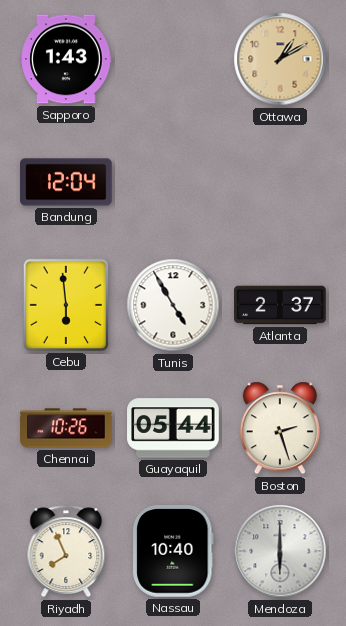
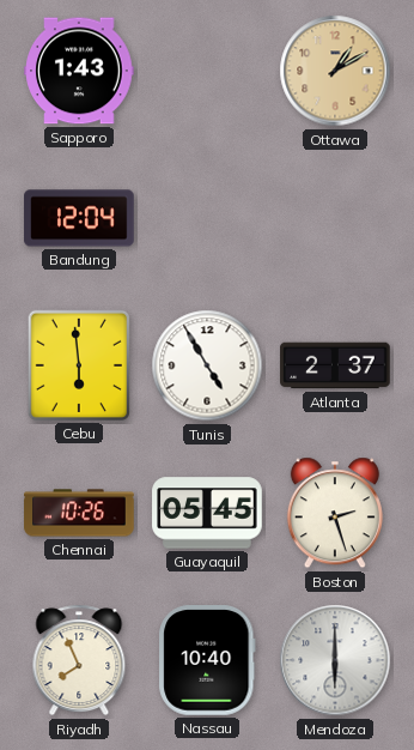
Guayaquil: 05:44 -> 05:45
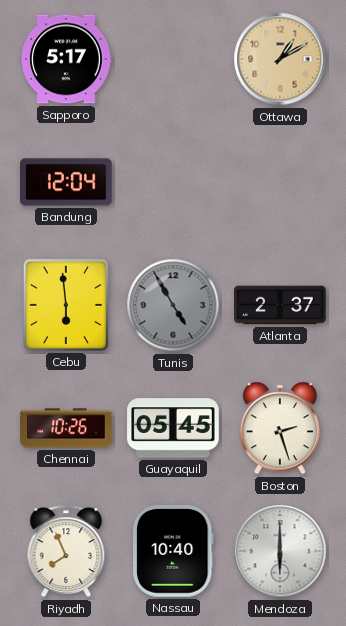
Sapporo: 1:43 -> 5:17
Tunis dial: white -> grey
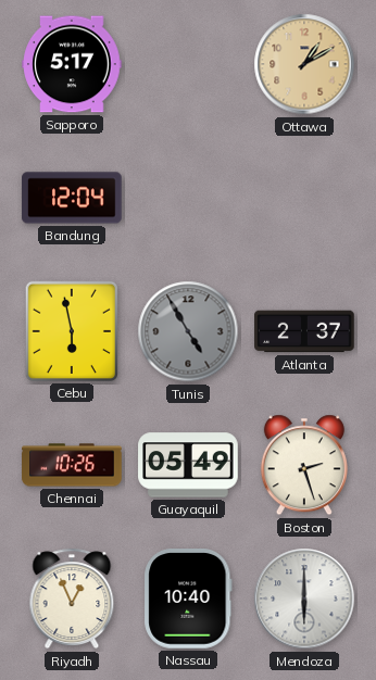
Cebu: 5:59 -> 5:58
Guayaquil: 05:45 -> 05:49
Riyadh: 7:56 -> 12:56
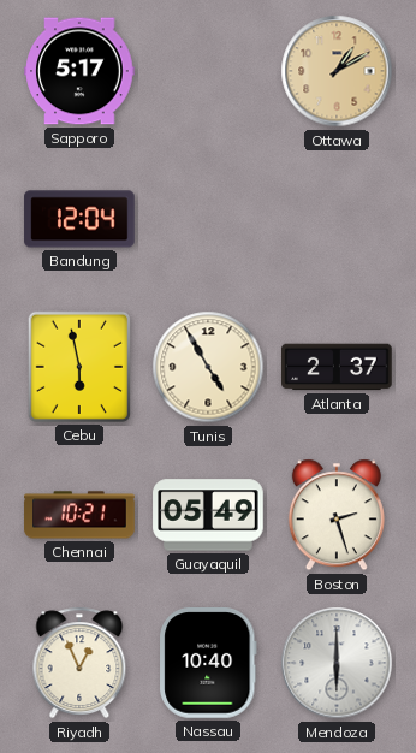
Tunis dial: grey -> cream
Chennai: 10:26 -> 10:21
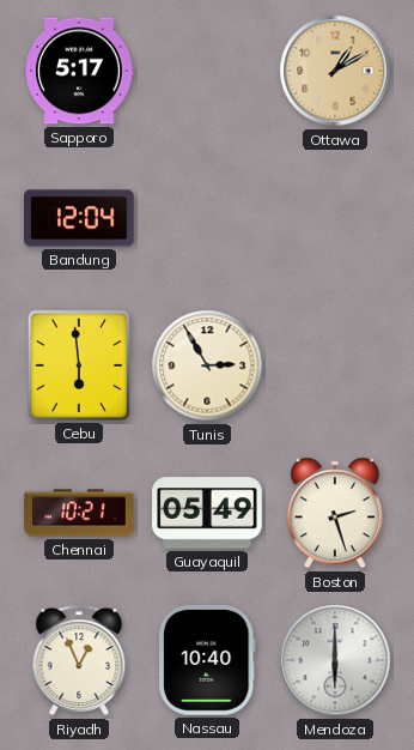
Cebu: 5:58 -> 5:59
Tunis: 4:55 -> 2:55
Atlanta: 2:37 -> none
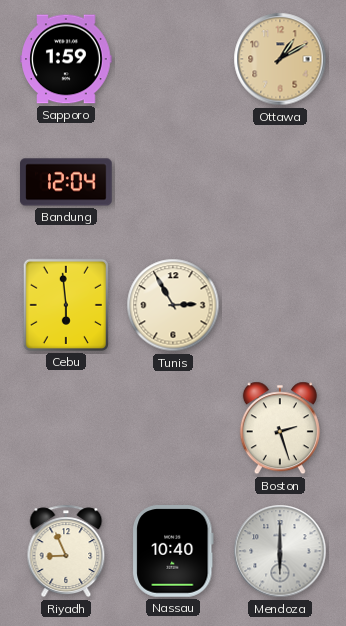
Sapporo: 5:17 -> 1:59
Chennai: 10:21 -> none
Guayaquil: 05:49 -> none
Riyadh: 12:56 -> 8:56
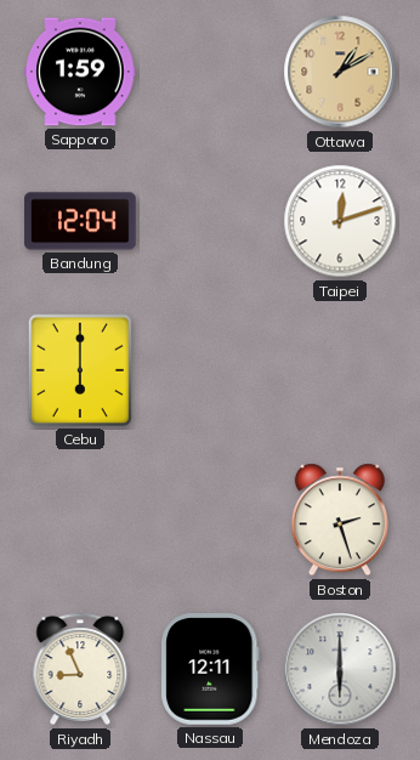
Taipei: none -> 12:12
Cebu: 5:59 -> 6:00
Tunis: 2:55 -> none
Nassau: 10:40 -> 12:11
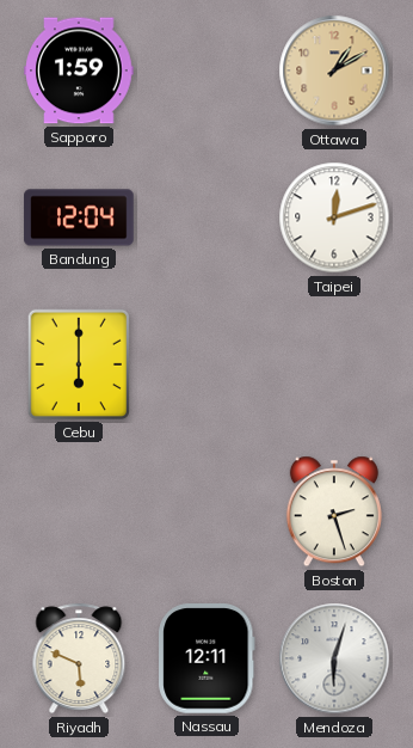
Riyadh: 8:56 -> 5:49
Mendoza: 6:00 -> 6:03
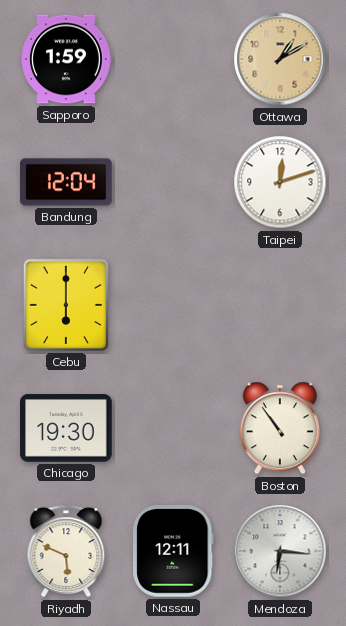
Chicago: none -> 19:30
Boston: 2:27 -> 10:54
Mendoza: 6:03 -> 6:16
